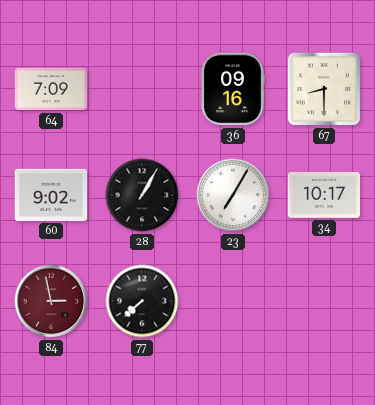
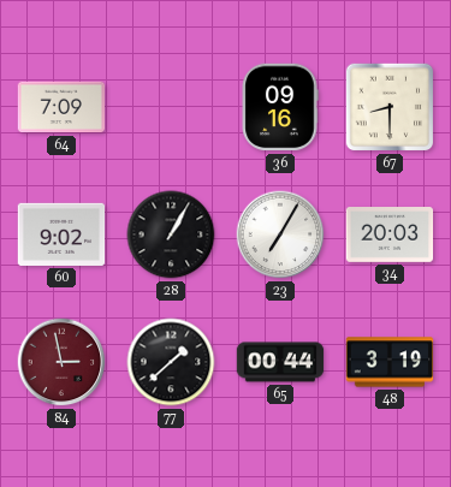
34: 10:17 -> 20:03
77: 7:38 -> 1:38
65: none -> 00:44
48: none -> 3:19
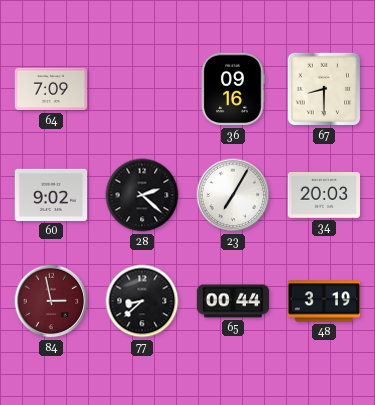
28: 1:05 -> 2:22
77: 1:38 -> 8:38
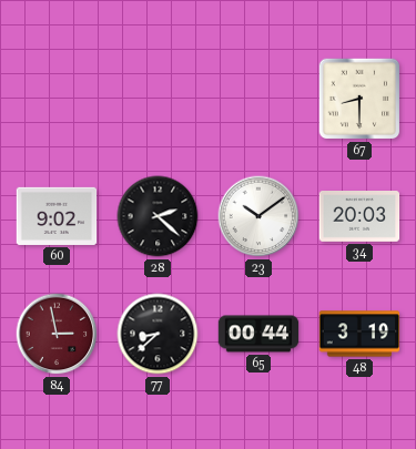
64: 7:09 -> none
36: 09:16 -> none
23: 7:05 -> 10:09
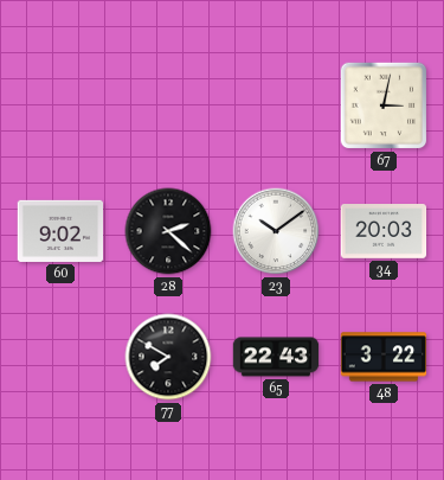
67: 8:30 -> 3:02
84: 2:58 -> none
77: 8:38 -> 7:50
65: 00:44 -> 22:43
48: 3:19 -> 3:22
